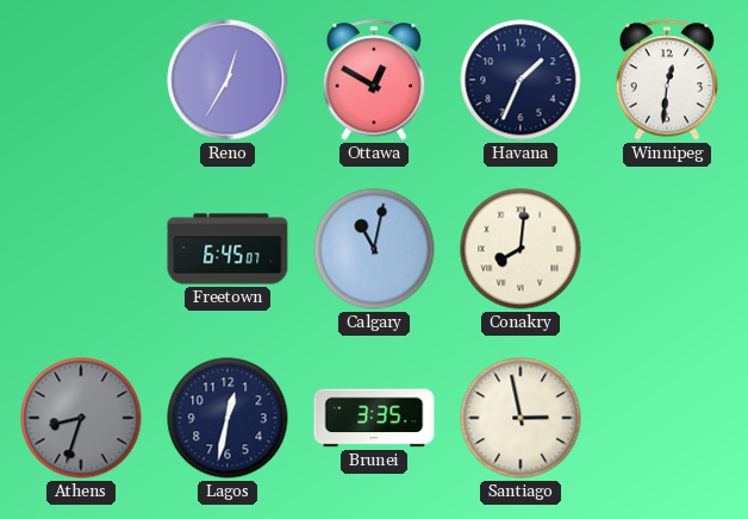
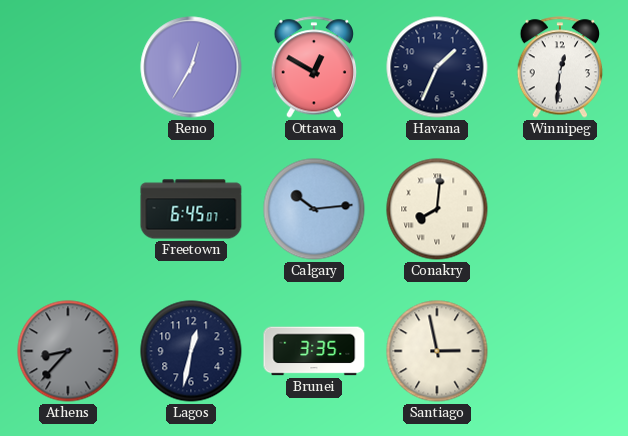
Calgary: 11:02 -> 10:14
Athens: 8:33 -> 8:37
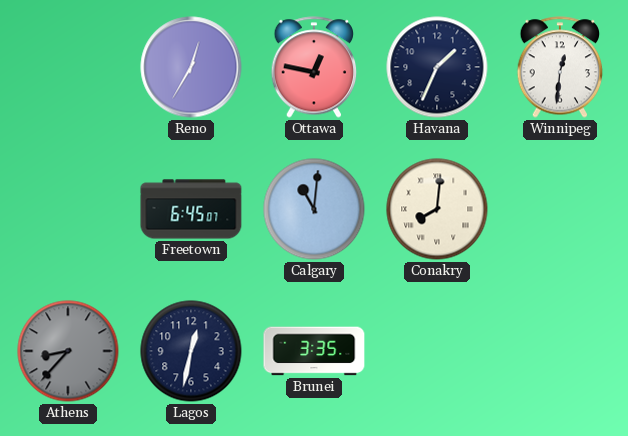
Ottawa: 12:50 -> 12:47
Calgary: 10:14 -> 11:01
Santiago: 2:58 -> none
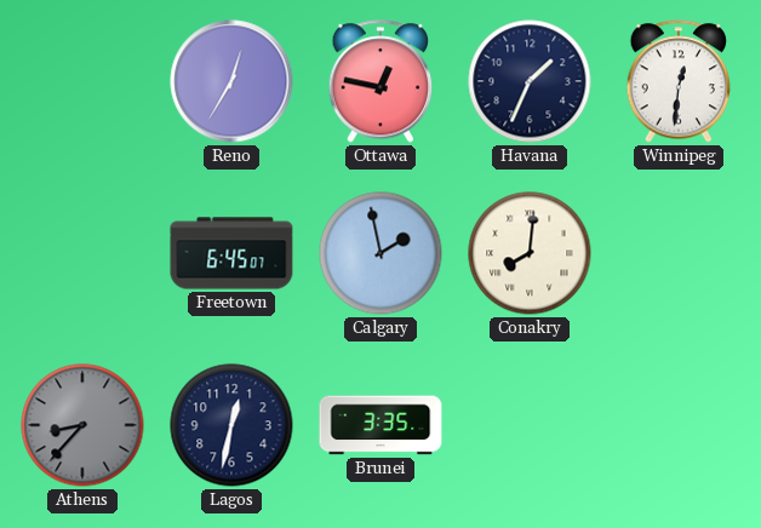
Calgary: 11:01 -> 1:58
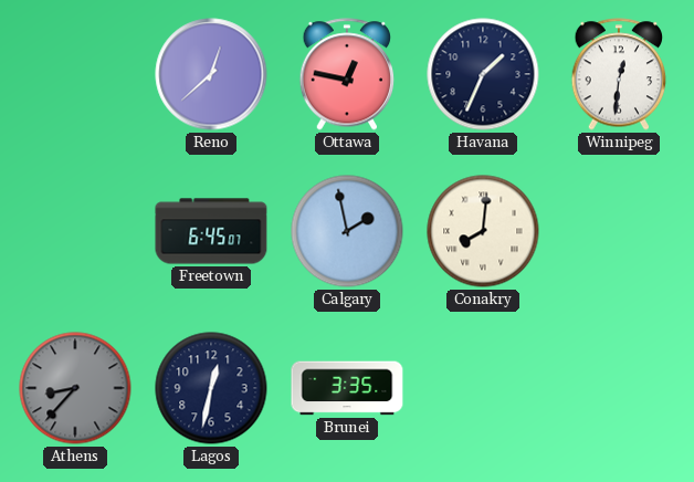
Reno: 12:35 -> 12:38
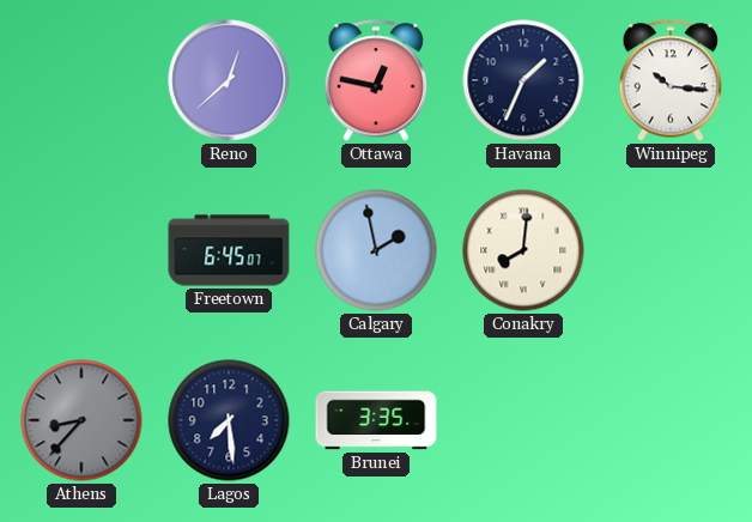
Winnipeg: 12:31 -> 10:16
Lagos: 12:32 -> 7:29
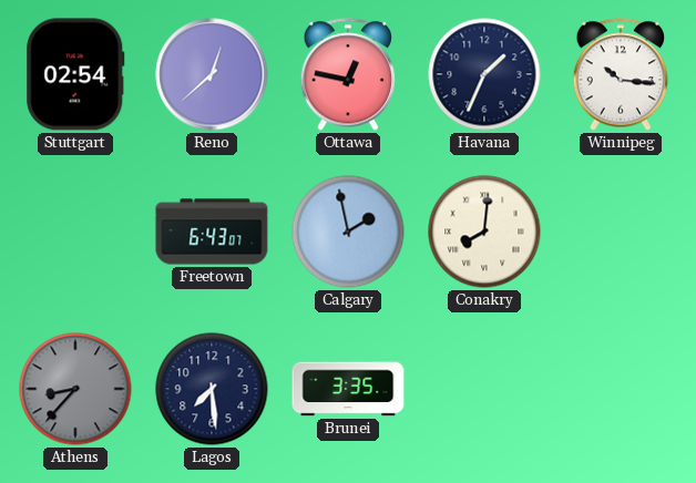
Stuttgart: none -> 02:54
Freetown: 6:45 -> 6:43
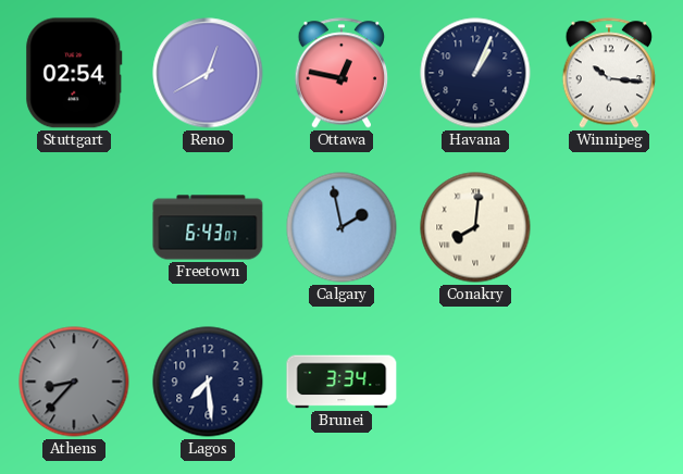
Reno: 12:38 -> 12:40
Havana: 1:34 -> 1:04
Brunei: 3:35 -> 3:34
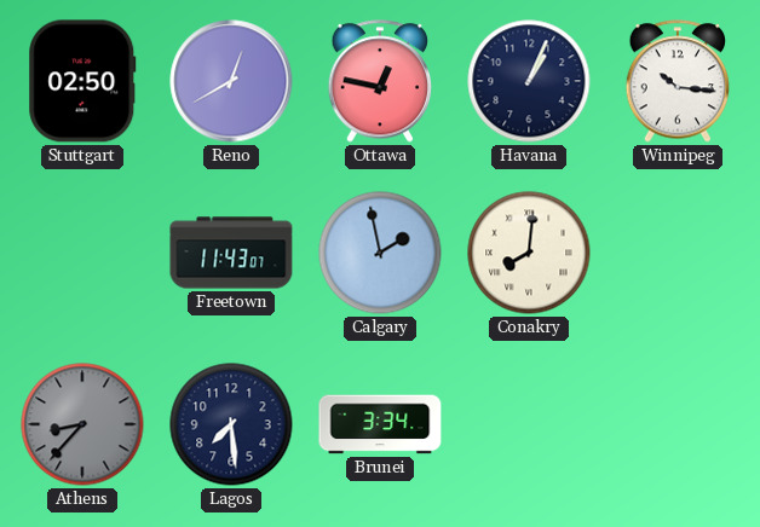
Stuttgart: 02:54 -> 02:50
Freetown: 6:43 -> 11:43
